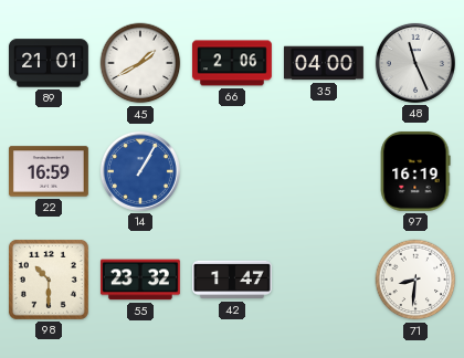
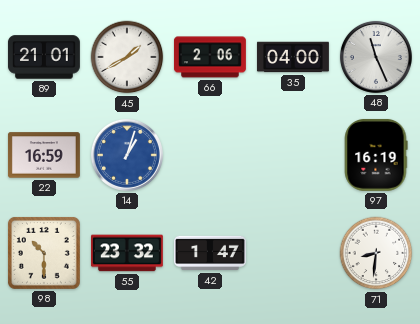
14: 1:05 -> 1:03
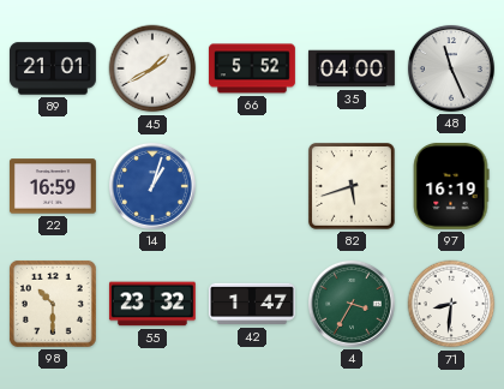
66: 2:06 -> 5:52
82: none -> 5:42
4: none -> 3:35
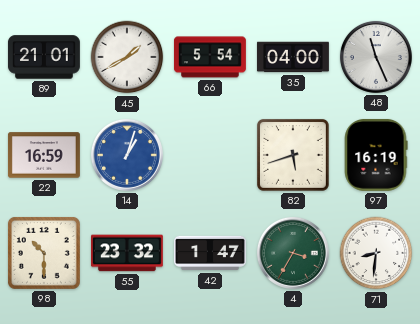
66: 5:52 -> 5:54
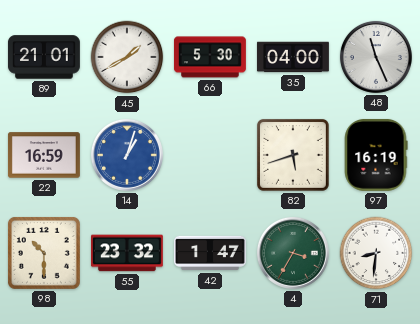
66: 5:54 -> 5:30
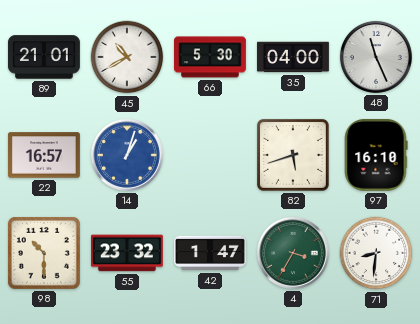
45: 1:40 -> 10:40
22: 16:59 -> 16:57
97: 16:19 -> 16:10
